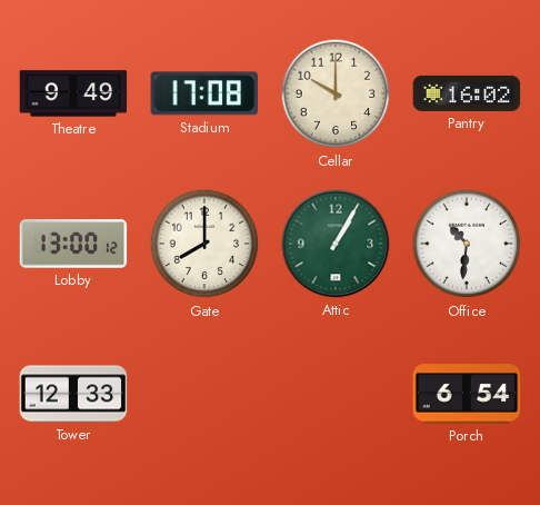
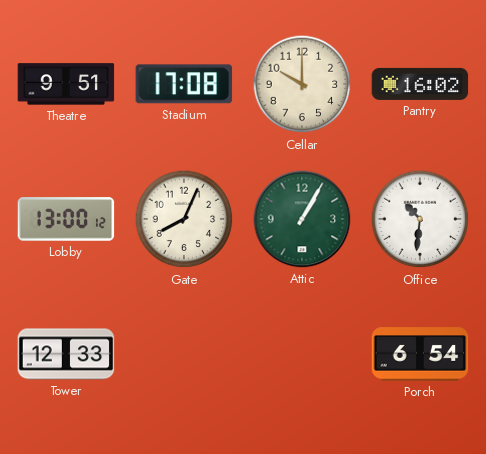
Theatre: 9:49 -> 9:51
Gate: 8:00 -> 8:04
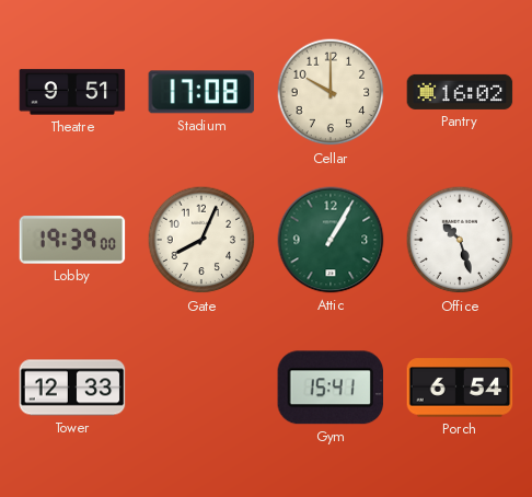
Lobby: 13:00 -> 19:39
Office: 10:31 -> 10:27
Gym: none -> 15:41
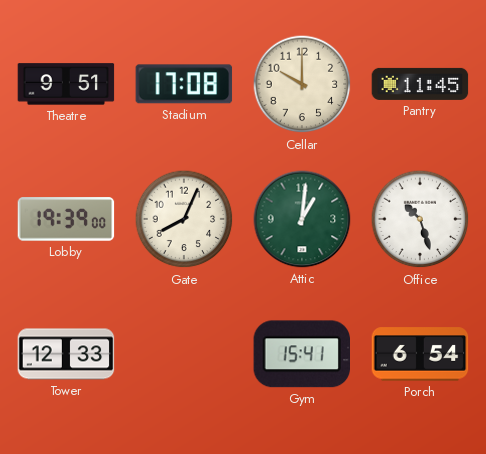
Pantry: 16:02 -> 11:45
Attic: 1:05 -> 1:01
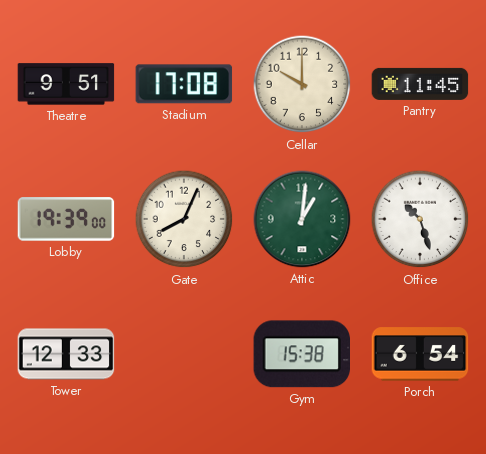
Gym: 15:41 -> 15:38
